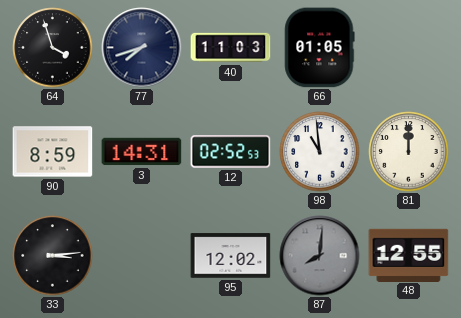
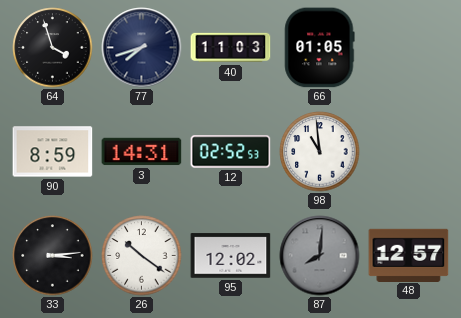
81: 12:00 -> none
26: none -> 10:21
48: 12:55 -> 12:57
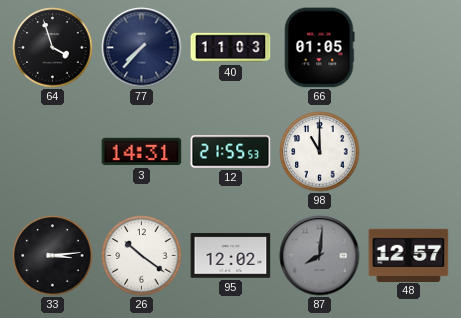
77: 7:42 -> 7:37
90: 8:59 -> none
12: 02:52 -> 21:55
98: 10:59 -> 11:00
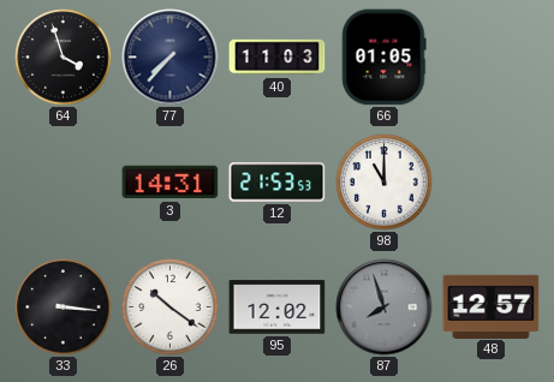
12: 21:55 -> 21:53
33: 3:14 -> 3:16
87: 8:01 -> 7:57
